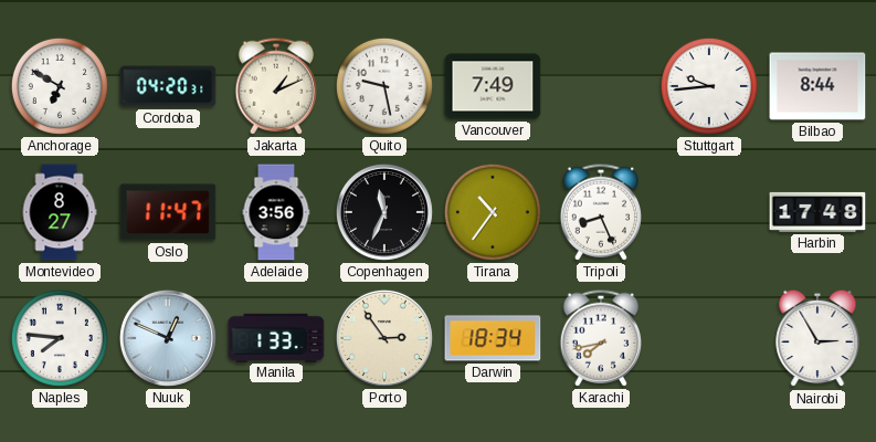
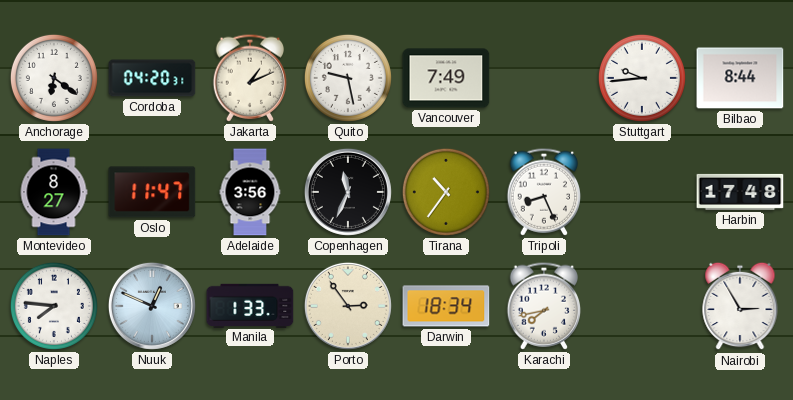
Anchorage: 6:50 -> 6:21
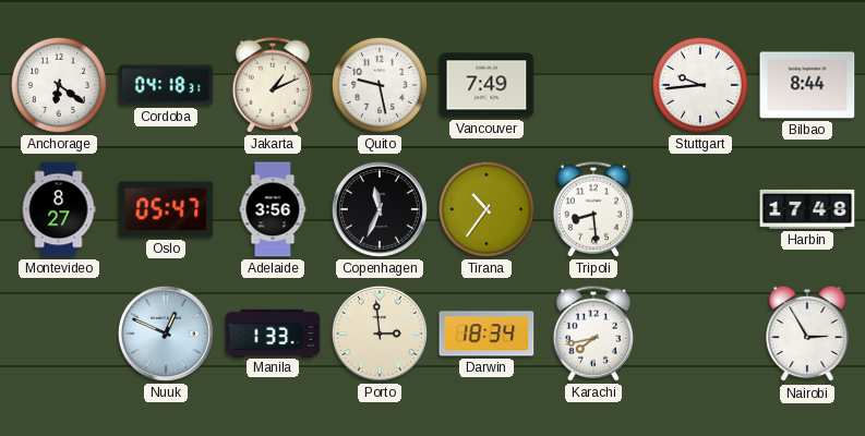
Cordoba: 04:20 -> 04:18
Oslo: 11:47 -> 05:47
Tripoli: 8:26 -> 8:29
Naples: 7:46 -> none
Porto: 2:54 -> 2:59
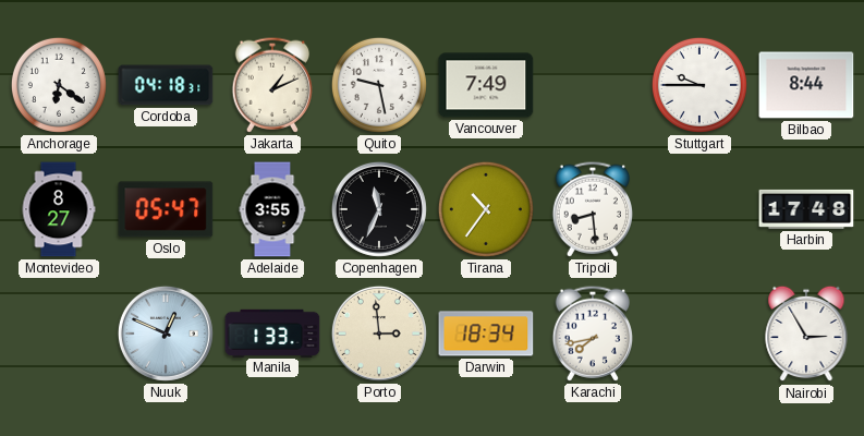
Stuttgart: 9:44 -> 9:45
Adelaide: 3:56 -> 3:55
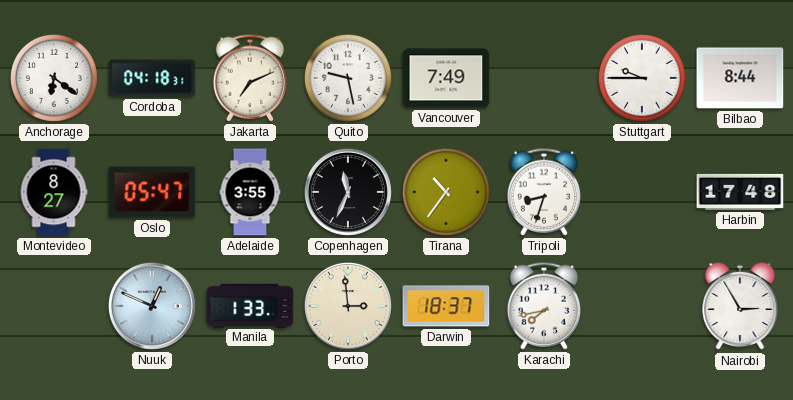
Jakarta: 1:11 -> 7:11
Tripoli: 8:29 -> 8:33
Darwin: 18:34 -> 18:37
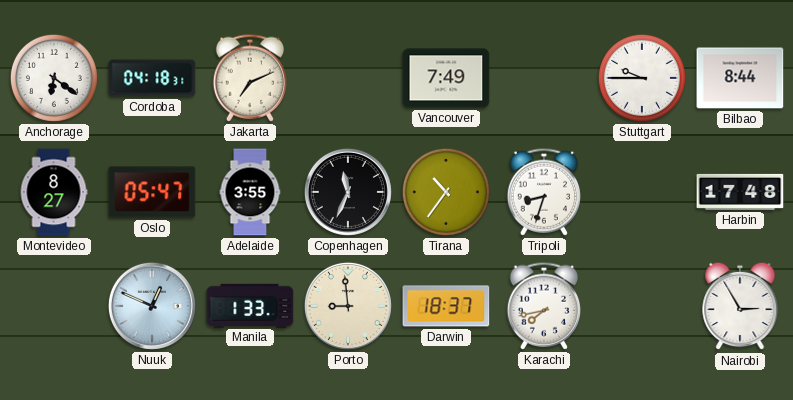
Quito: 9:28 -> none
Porto: 2:59 -> 8:59
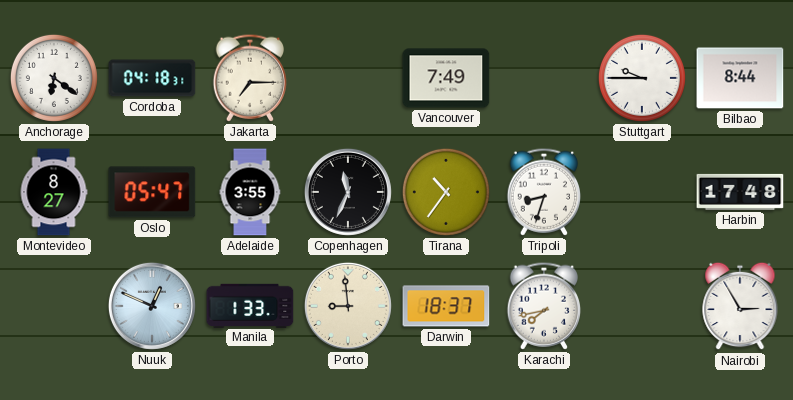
Jakarta: 7:11 -> 7:15
